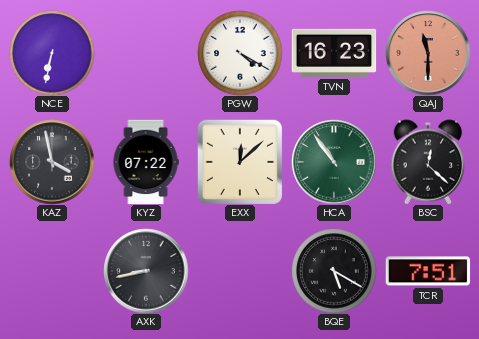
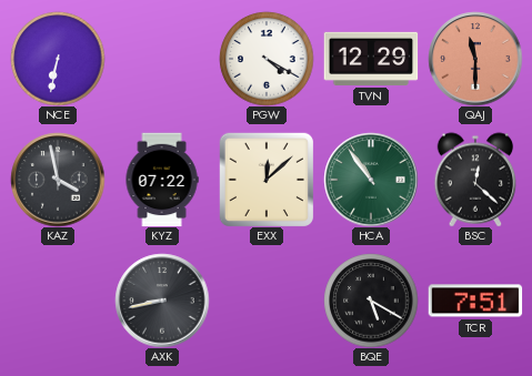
TVN: 16:23 -> 12:29
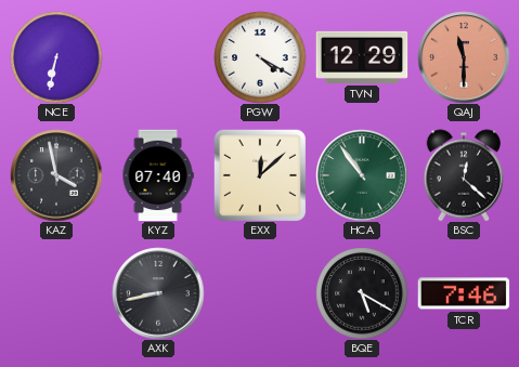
KYZ: 07:22 -> 07:40
TCR: 7:51 -> 7:46
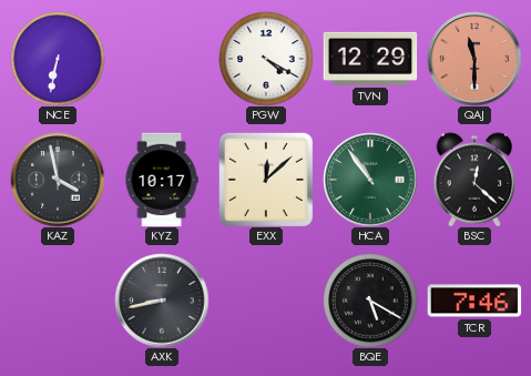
KYZ: 07:40 -> 10:17
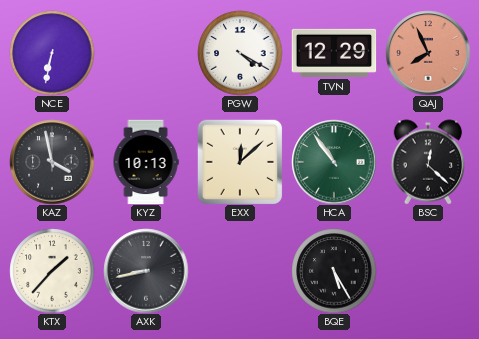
QAJ: 11:30 -> 7:56
KYZ: 10:17 -> 10:13
KTX: none -> 1:37
BQE: 5:20 -> 5:25
TCR: 7:46 -> none
